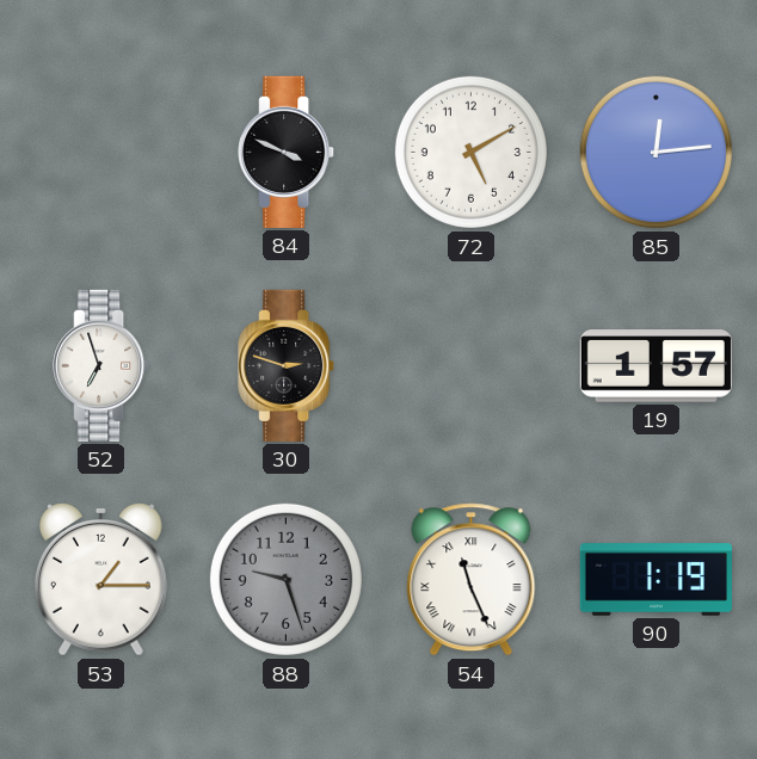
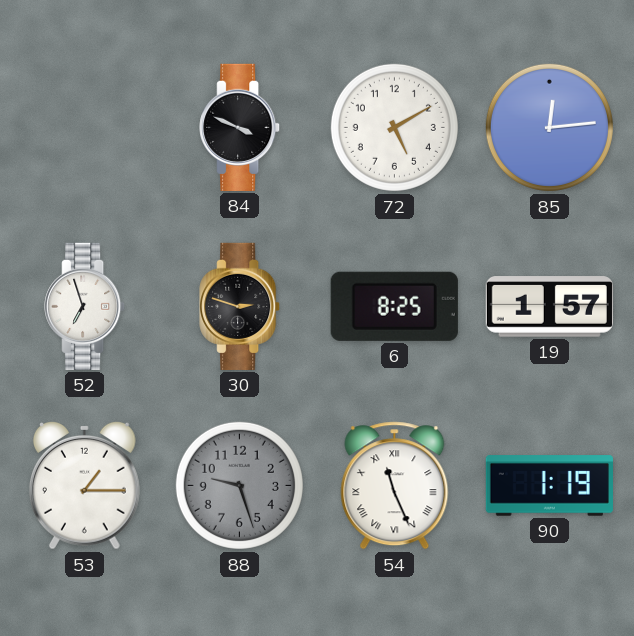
6: none -> 8:25
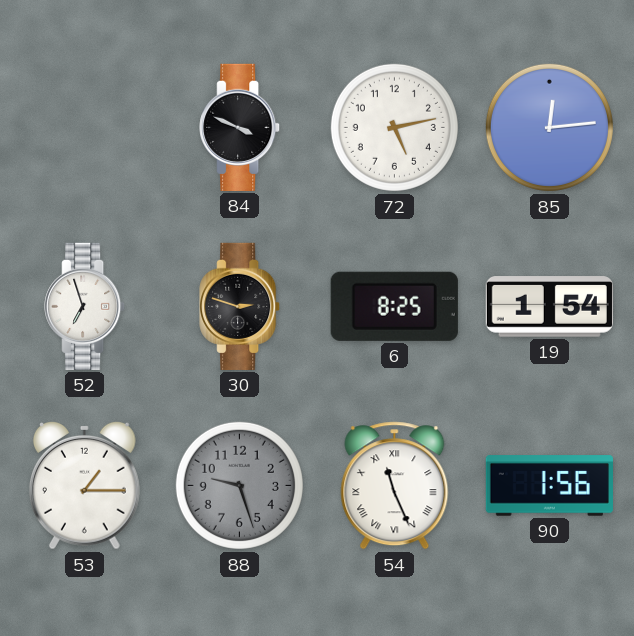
72: 5:10 -> 5:13
19: 1:57 -> 1:54
90: 1:19 -> 1:56
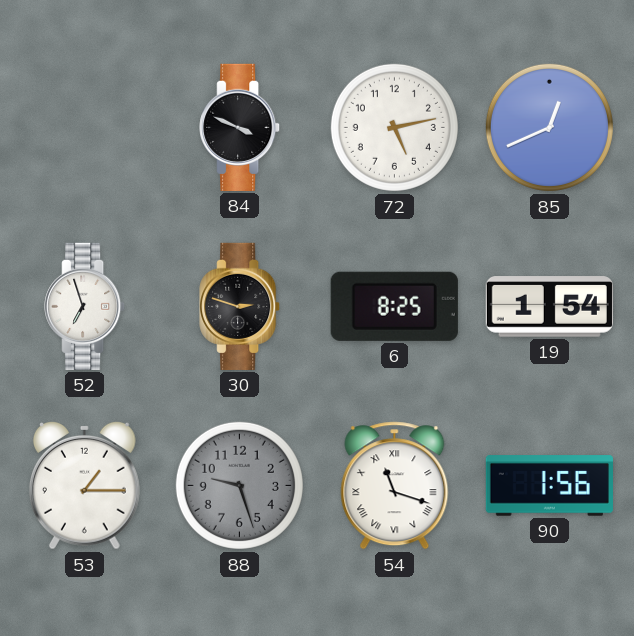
85: 12:14 -> 12:41
54: 11:26 -> 11:18
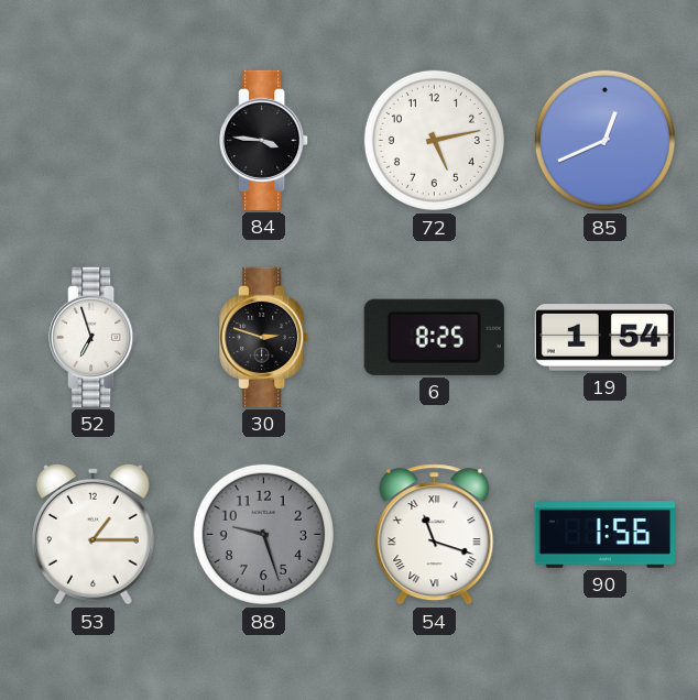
84: 3:49 -> 3:46
